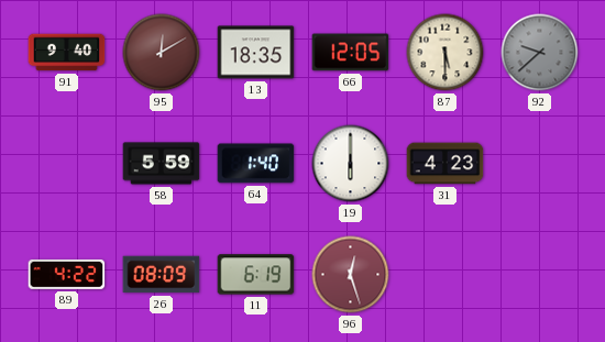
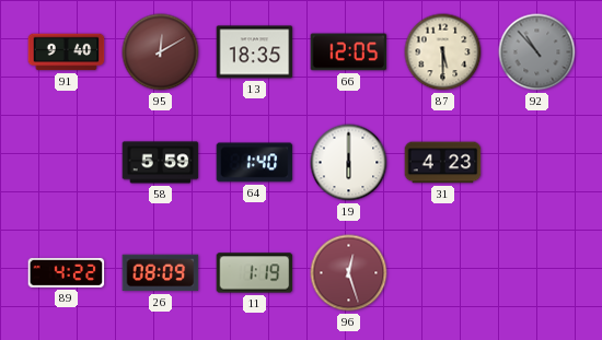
92: 9:38 -> 10:53
11: 6:19 -> 1:19
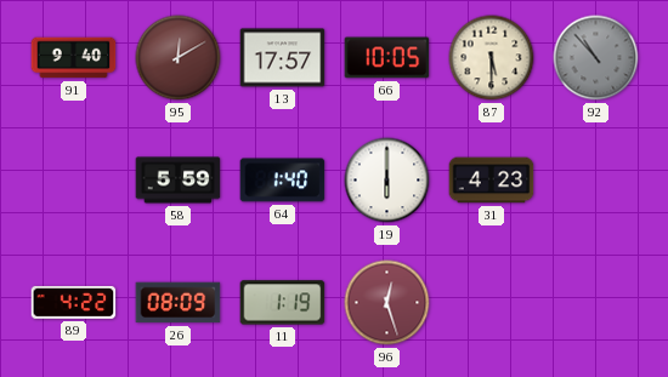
13: 18:35 -> 17:57
66: 12:05 -> 10:05
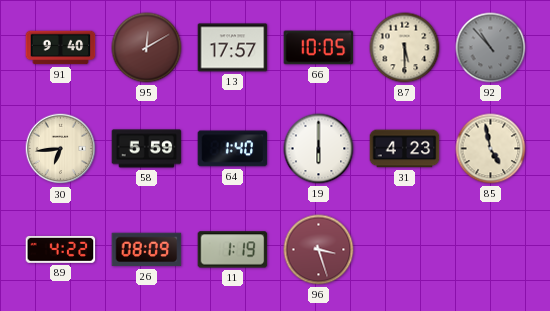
30: none -> 6:44
85: none -> 4:58
96: 12:27 -> 3:27
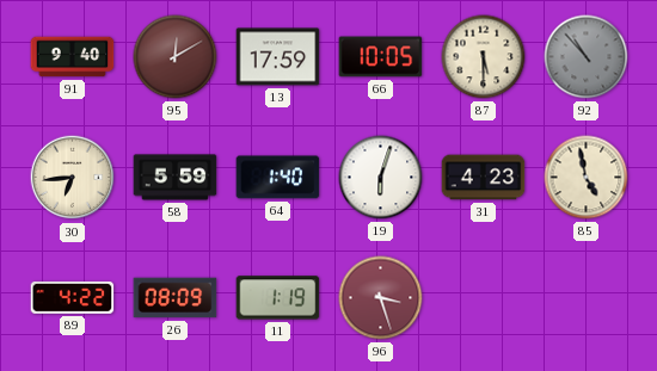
13: 17:57 -> 17:59
19: 6:00 -> 6:03
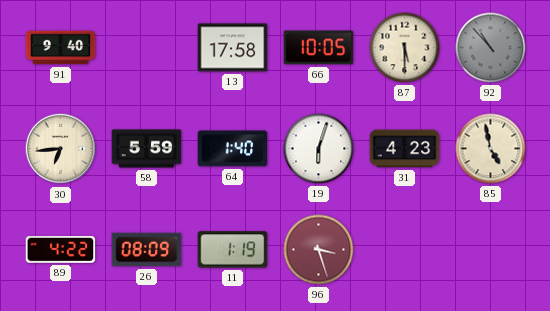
95: 12:10 -> none
13: 17:59 -> 17:58
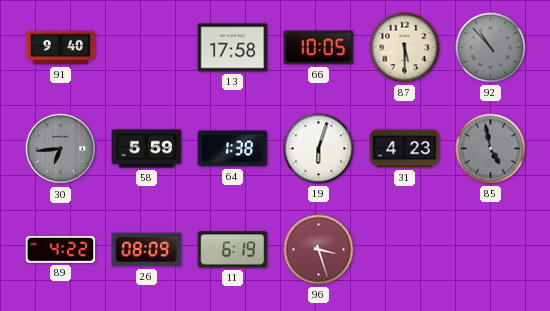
30 dial: cream -> grey
64: 1:40 -> 1:38
85 dial: cream -> grey
11: 1:19 -> 6:19
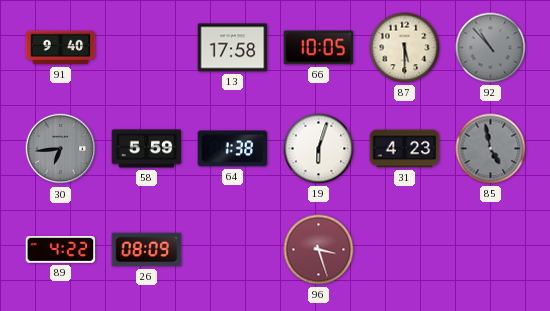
11: 6:19 -> none
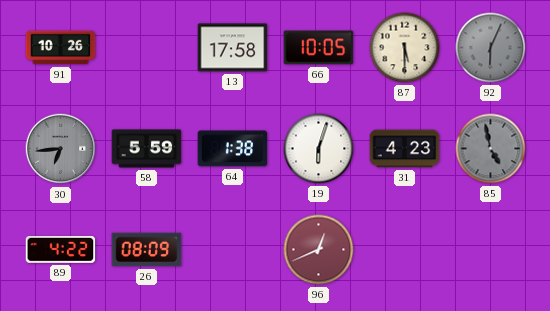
91: 9:40 -> 10:26
92: 10:53 -> 6:04
96: 3:27 -> 12:41
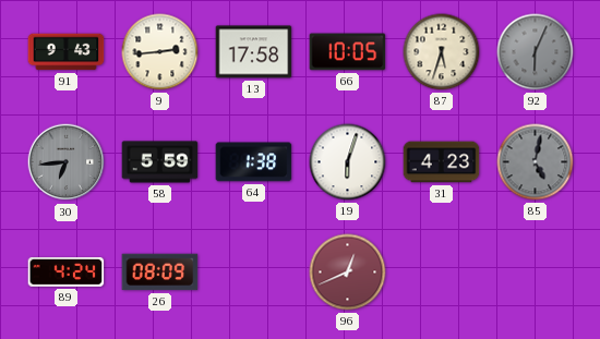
91: 10:26 -> 9:43
9: none -> 2:44
87: 5:30 -> 5:33
85: 4:58 -> 5:02
89: 4:22 -> 4:24
